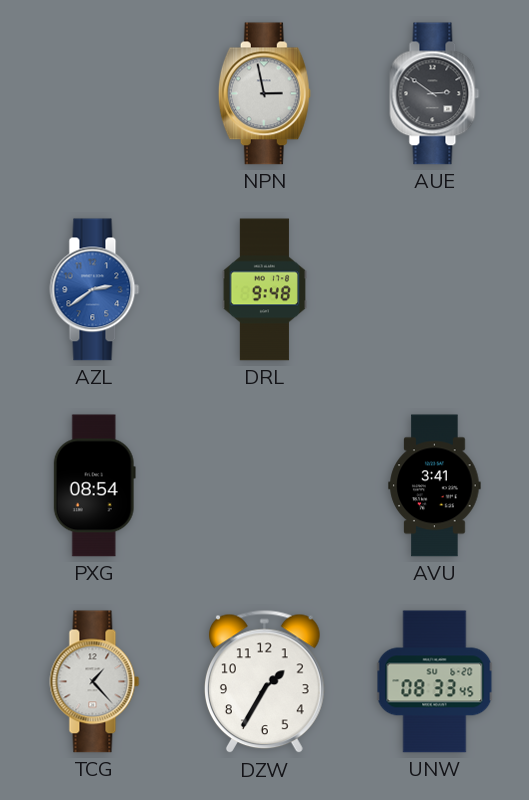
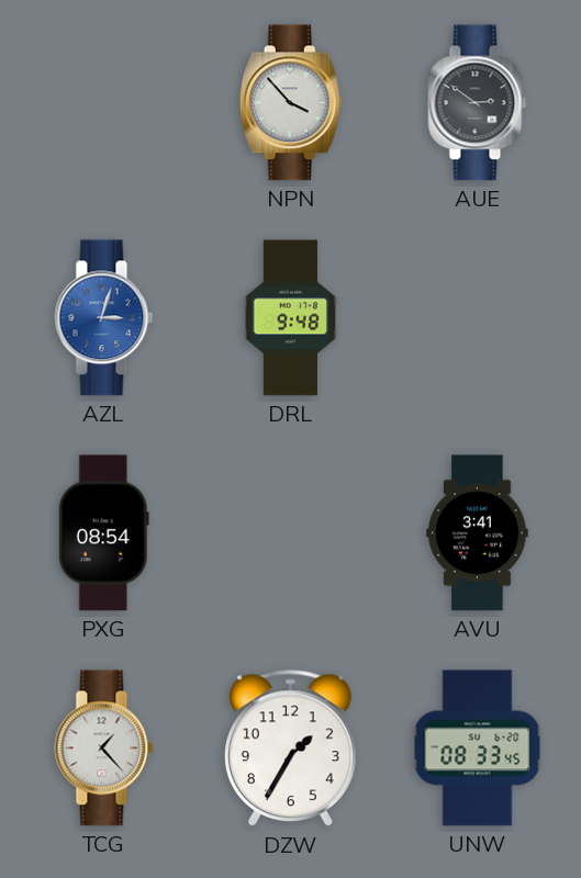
NPN: 2:58 -> 3:53
AZL: 2:39 -> 3:03
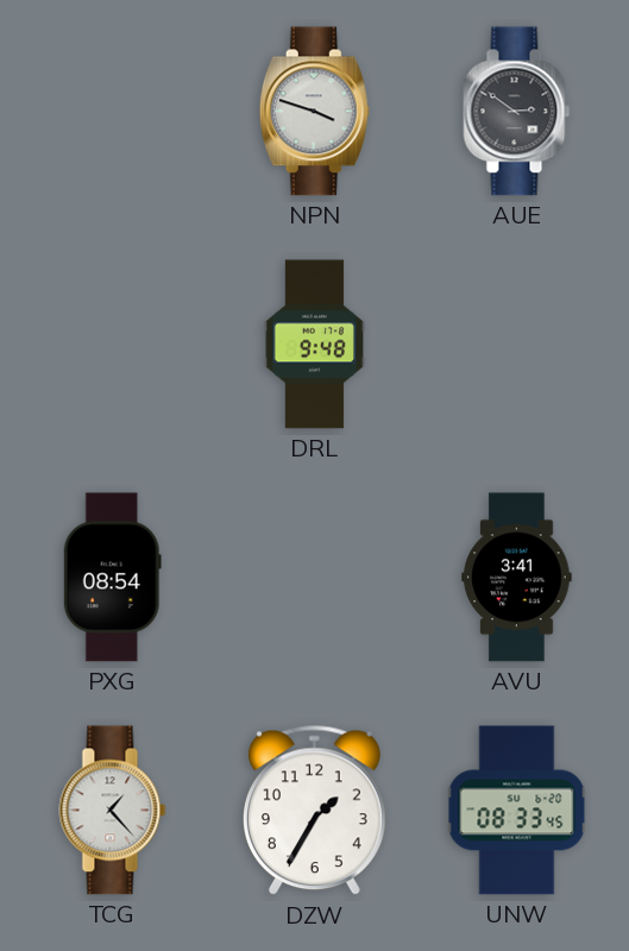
NPN: 3:53 -> 3:48
AZL: 3:03 -> none
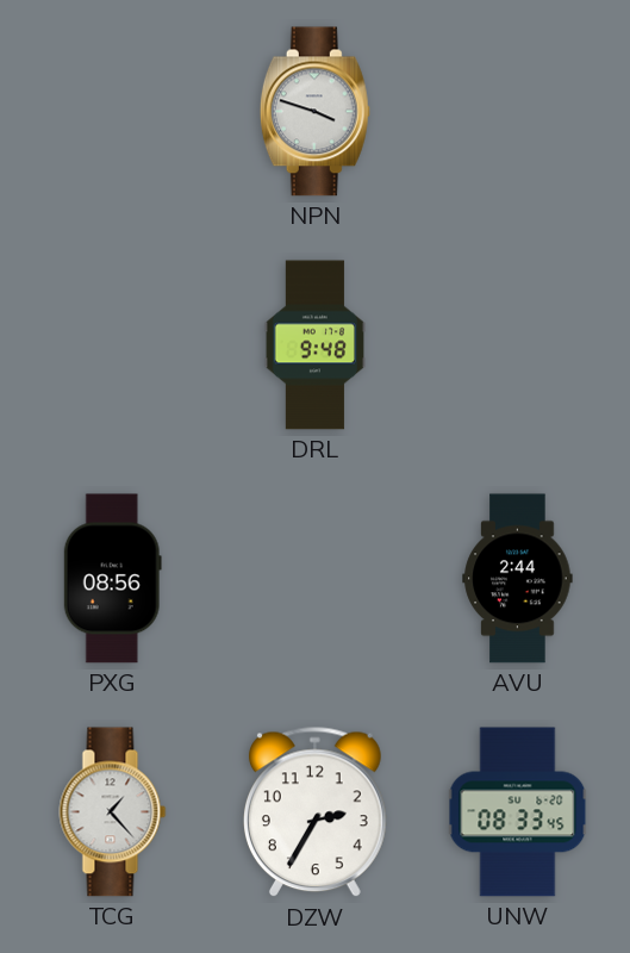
AUE: 2:51 -> none
PXG: 08:54 -> 08:56
AVU: 3:41 -> 2:44
DZW: 1:35 -> 2:35
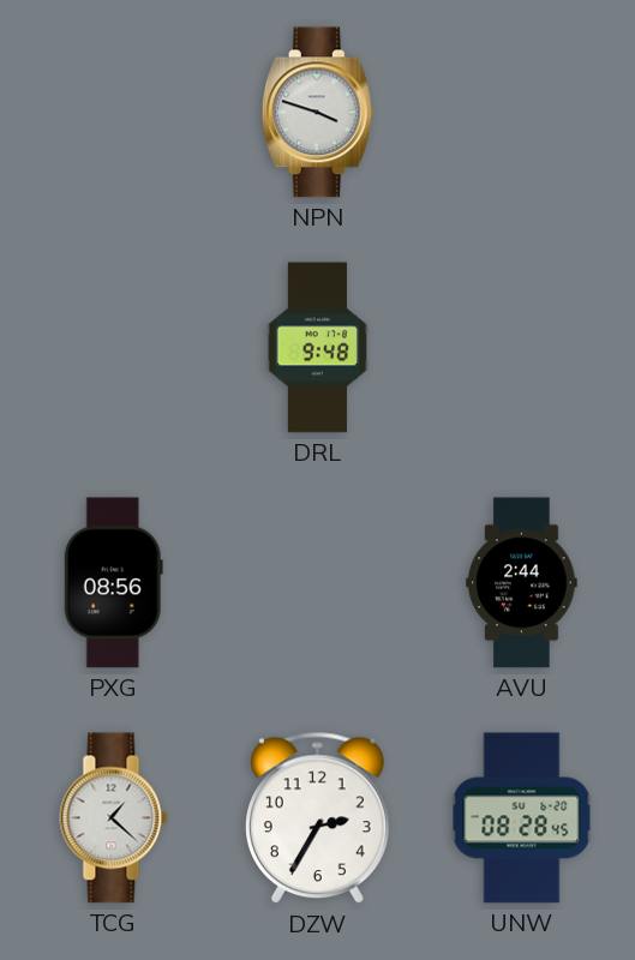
TCG: 1:23 -> 1:22
UNW: 08:33 -> 08:28
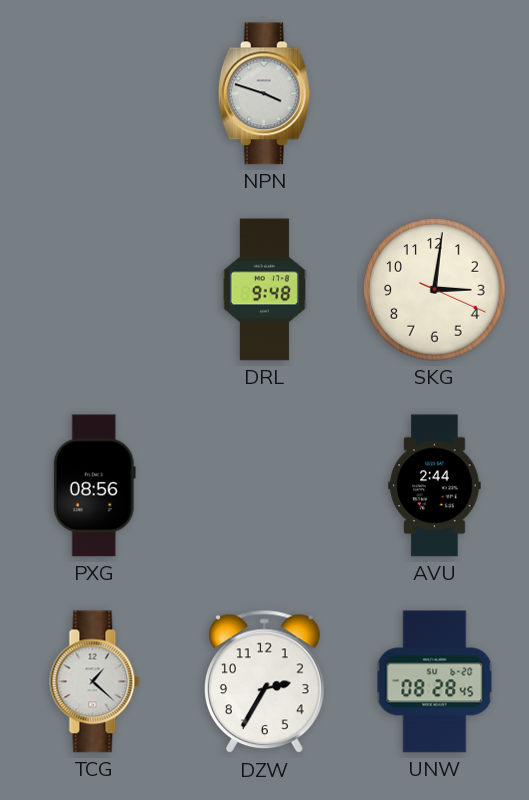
SKG: none -> 3:01
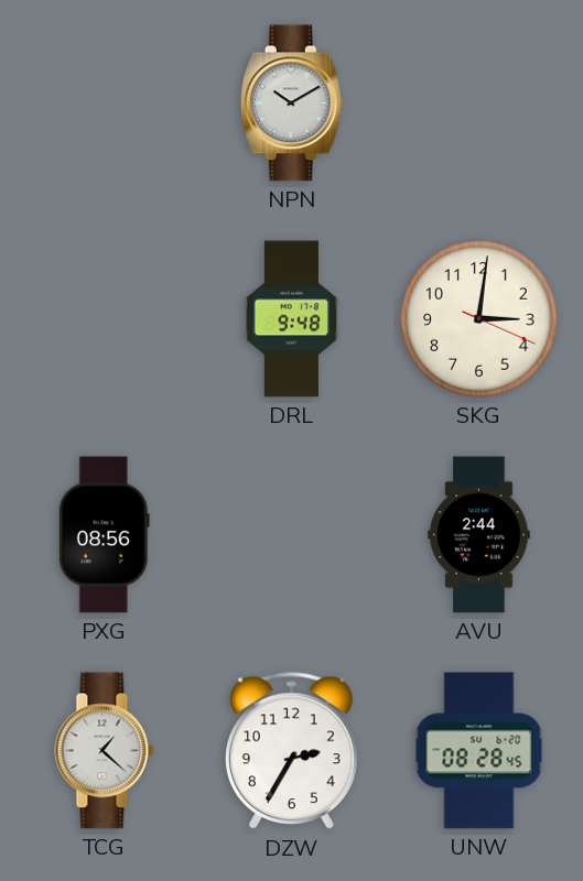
NPN: 3:48 -> 10:10
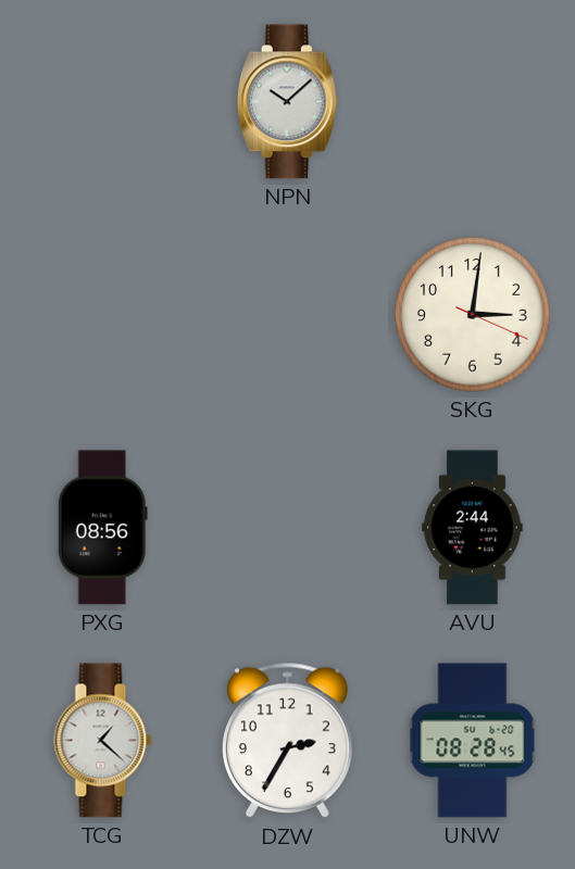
NPN: 10:10 -> 10:08
DRL: 9:48 -> none
